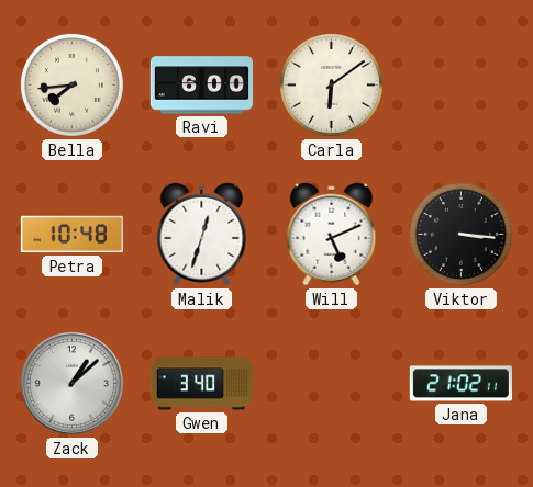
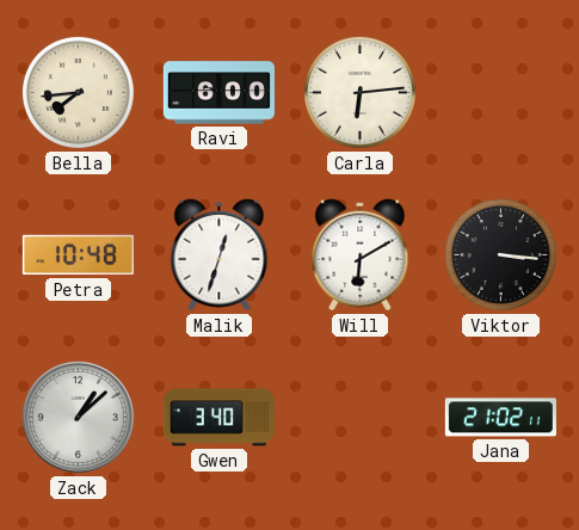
Carla: 6:09 -> 6:14
Will: 5:11 -> 6:10
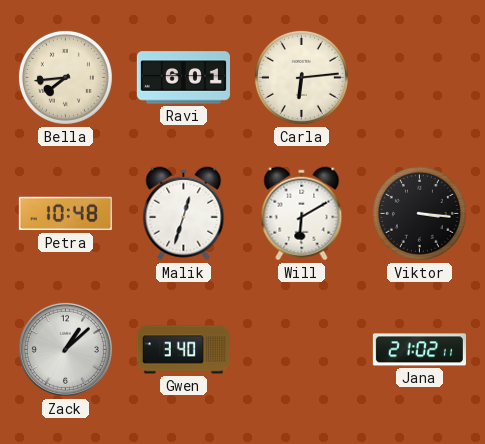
Ravi: 6:00 -> 6:01
